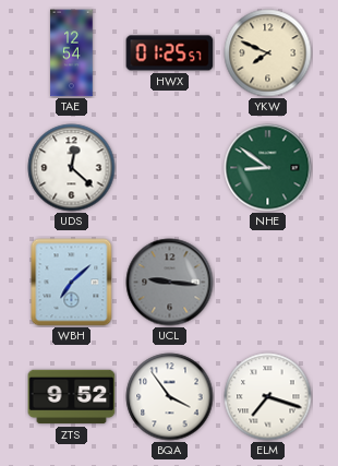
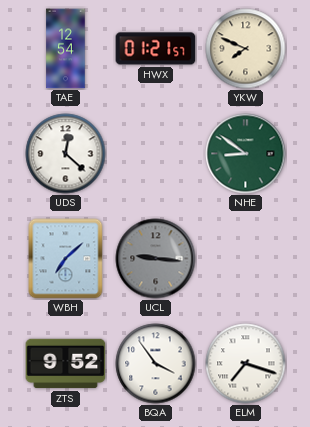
HWX: 01:25 -> 01:21
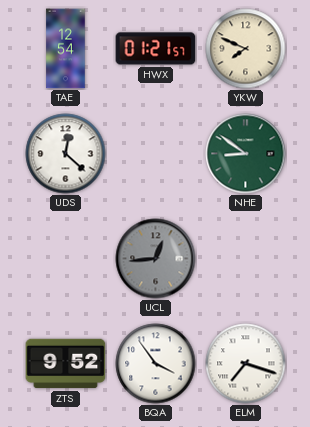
WBH: 7:08 -> none
UCL: 9:16 -> 12:44
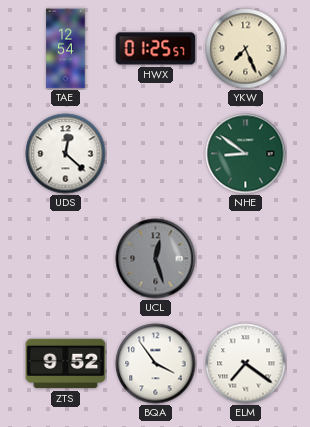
HWX: 01:21 -> 01:25
YKW: 7:49 -> 7:26
UCL: 12:44 -> 12:27
ELM: 7:18 -> 7:21
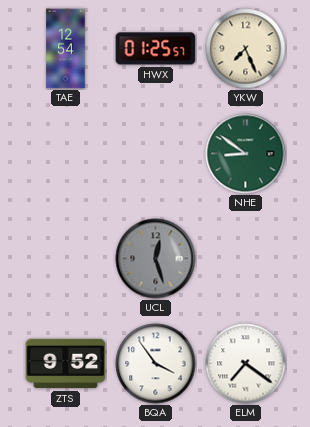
UDS: 12:22 -> none
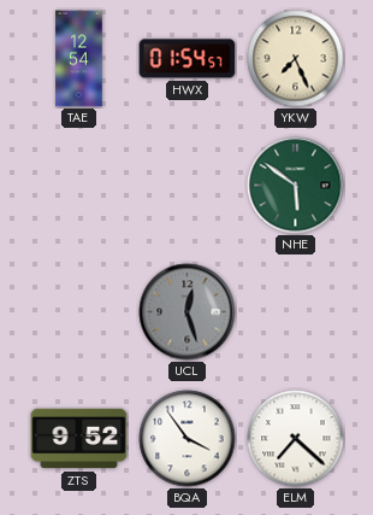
HWX: 01:25 -> 01:54
NHE: 8:51 -> 5:51
ELM: 7:21 -> 7:22
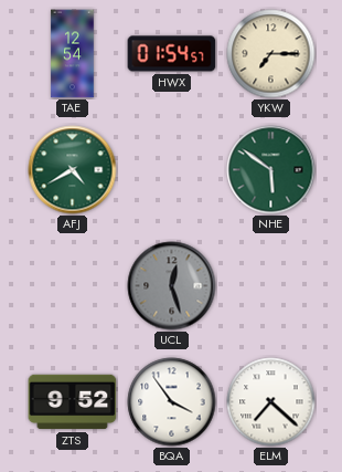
YKW: 7:26 -> 7:15
AFJ: none -> 4:40
